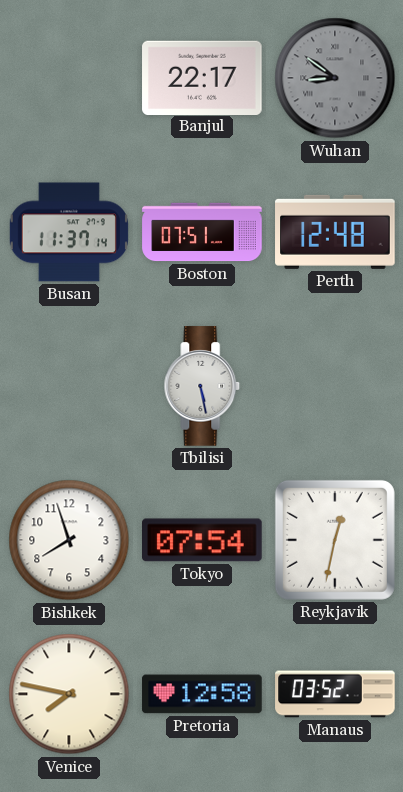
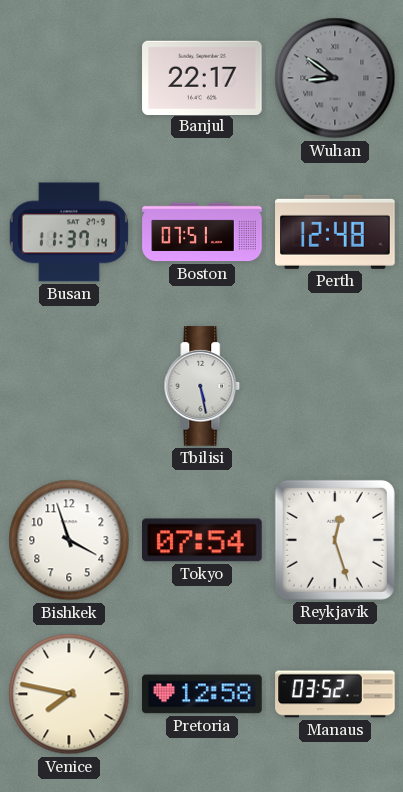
Bishkek: 7:57 -> 3:57
Reykjavik: 12:32 -> 12:27
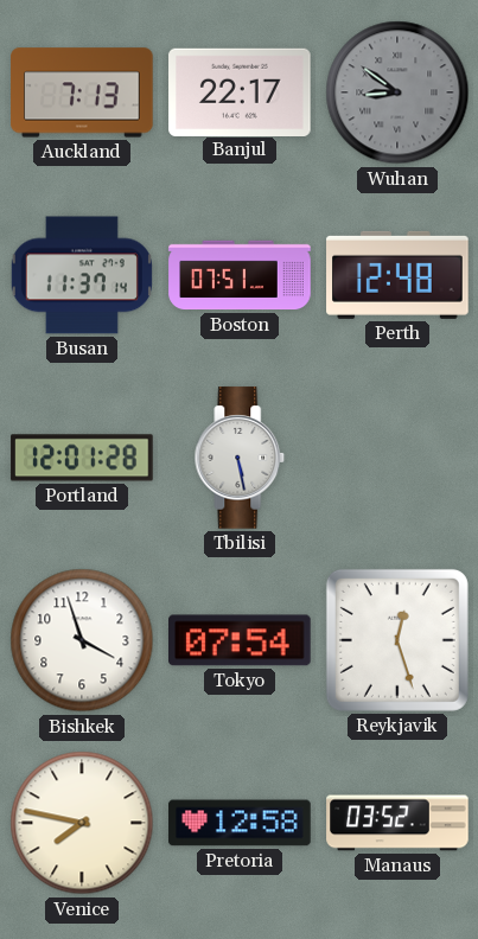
Auckland: none -> 7:13
Portland: none -> 12:01
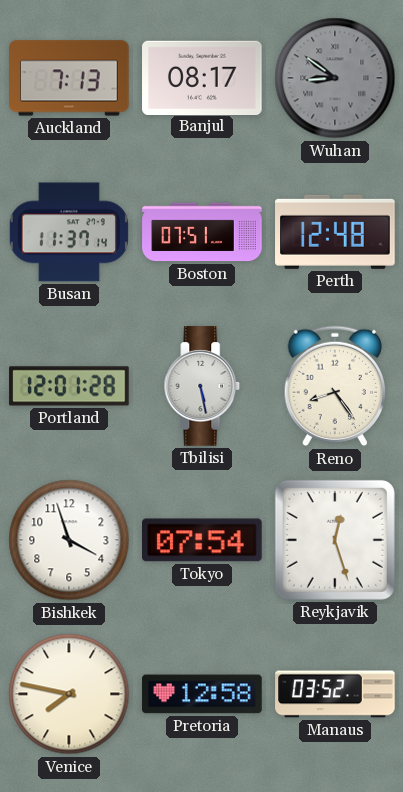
Banjul: 22:17 -> 08:17
Reno: none -> 8:24
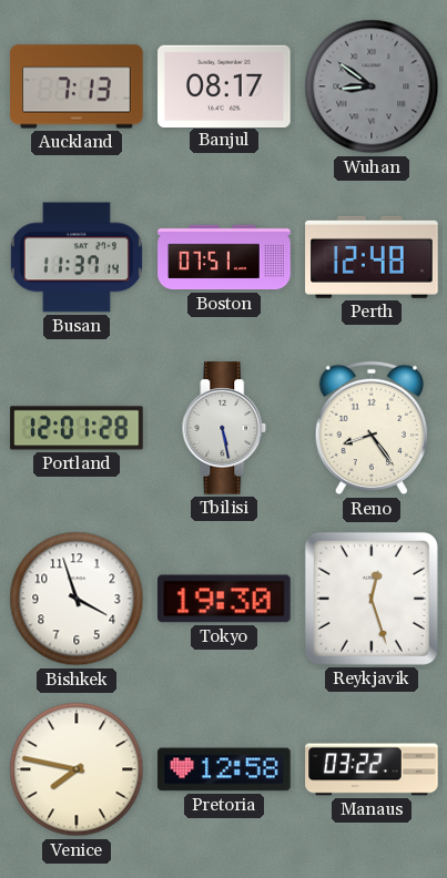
Tokyo: 07:54 -> 19:30
Manaus: 03:52 -> 03:22
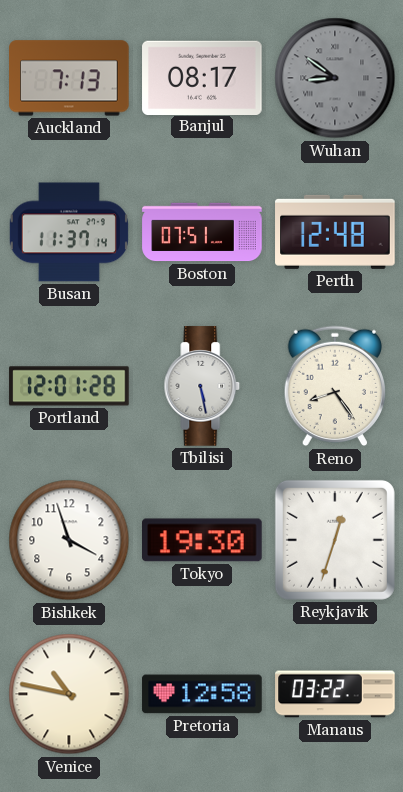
Reykjavik: 12:27 -> 12:33
Venice: 7:47 -> 10:47
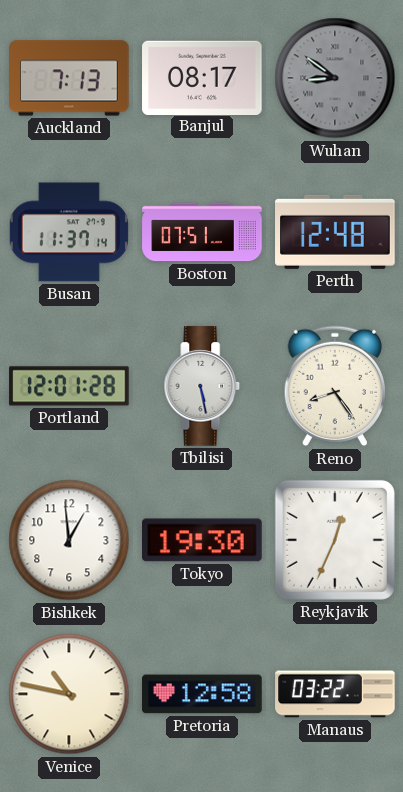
Bishkek: 3:57 -> 12:59
Reykjavik: 12:33 -> 12:34
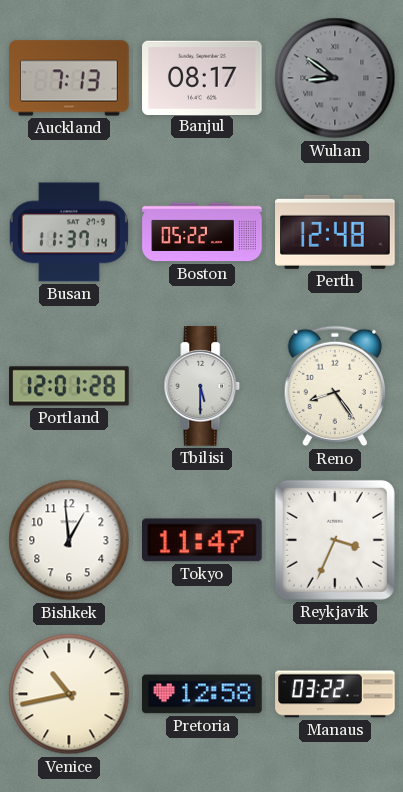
Boston: 07:51 -> 05:22
Tbilisi: 5:28 -> 5:30
Tokyo: 19:30 -> 11:47
Reykjavik: 12:34 -> 3:34
Venice: 10:47 -> 10:43
